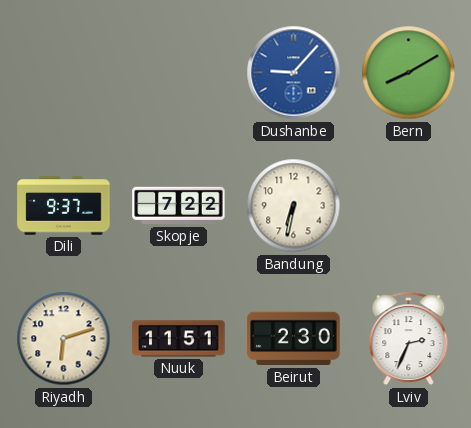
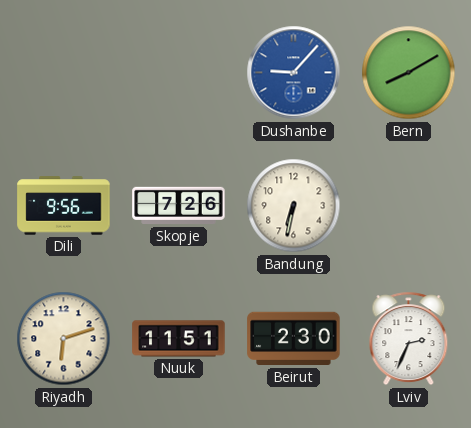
Dili: 9:37 -> 9:56
Skopje: 7:22 -> 7:26
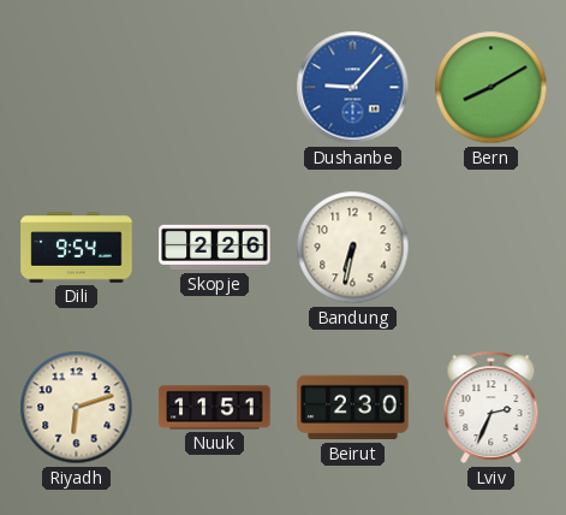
Dili: 9:56 -> 9:54
Skopje: 7:26 -> 2:26
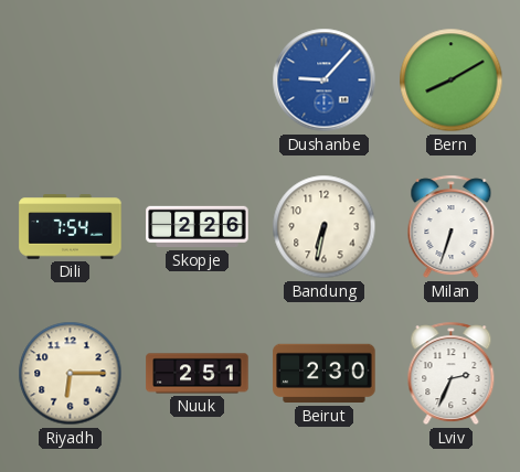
Dili: 9:54 -> 7:54
Milan: none -> 6:33
Riyadh: 6:12 -> 6:15
Nuuk: 11:51 -> 2:51
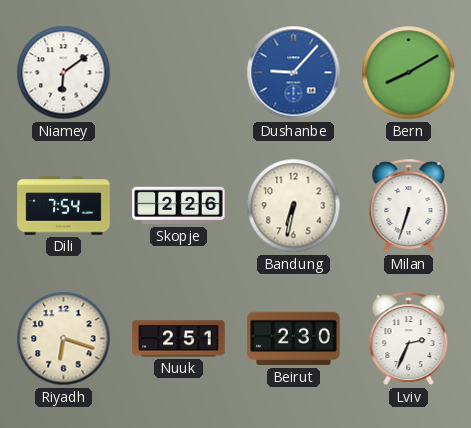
Niamey: none -> 6:09
Riyadh: 6:15 -> 6:18
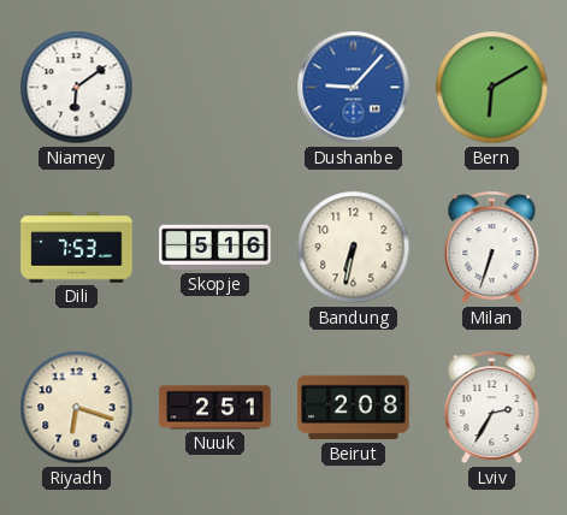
Bern: 8:10 -> 6:10
Dili: 7:54 -> 7:53
Skopje: 2:26 -> 5:16
Beirut: 2:30 -> 2:08
Lviv: 2:34 -> 2:35
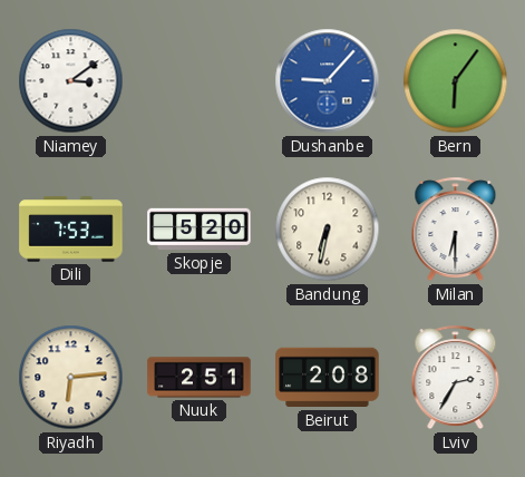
Niamey: 6:09 -> 3:09
Bern: 6:10 -> 6:06
Skopje: 5:16 -> 5:20
Milan: 6:33 -> 6:30
Riyadh: 6:18 -> 6:14
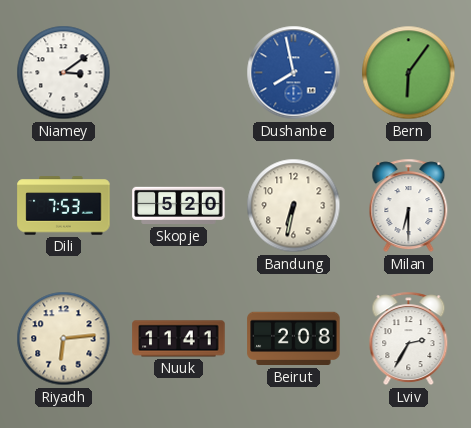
Dushanbe: 9:07 -> 7:58
Nuuk: 2:51 -> 11:41
